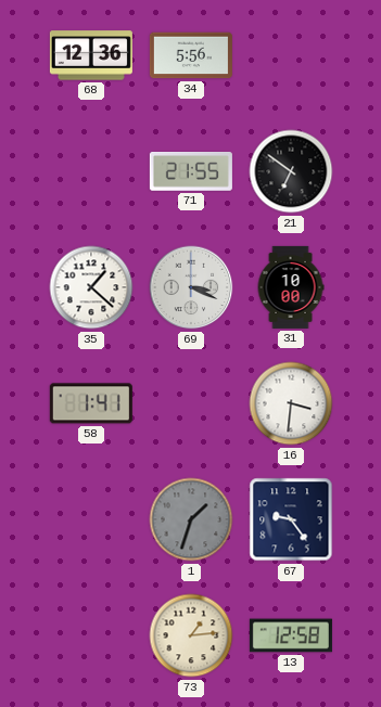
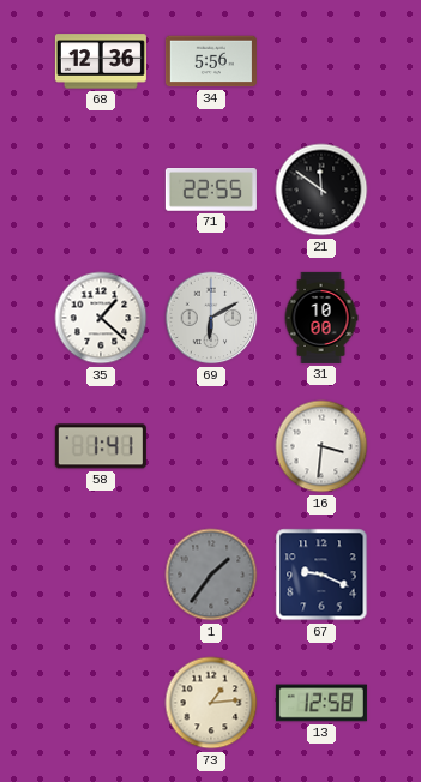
71: 21:55 -> 22:55
21: 6:51 -> 11:51
69: 3:19 -> 6:10
1: 1:33 -> 1:36
67: 9:24 -> 9:19
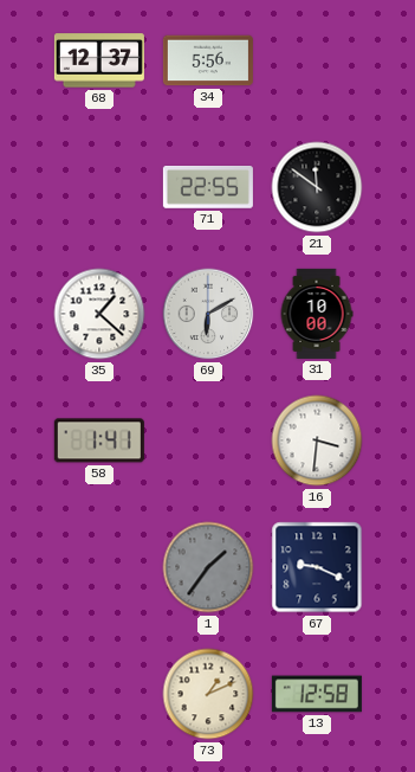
68: 12:36 -> 12:37
73: 1:14 -> 1:11
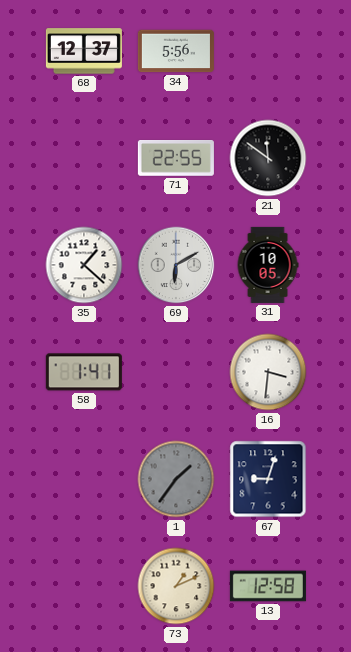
31: 10:00 -> 10:05
67: 9:19 -> 9:03
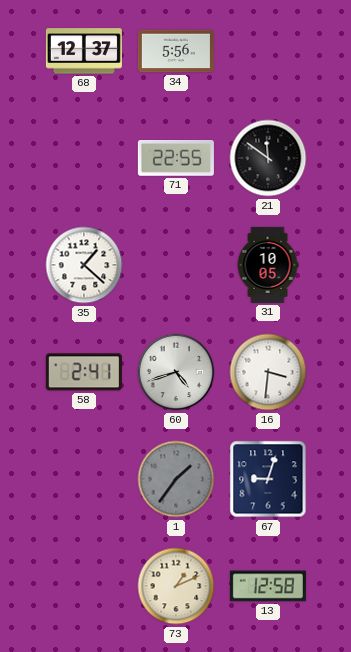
69: 6:10 -> none
58: 1:41 -> 2:41
60: none -> 4:42
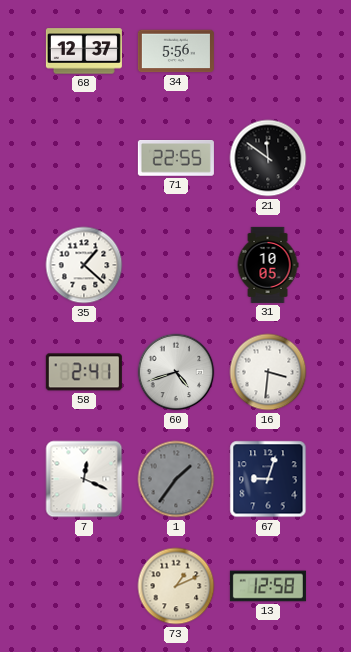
7: none -> 12:19
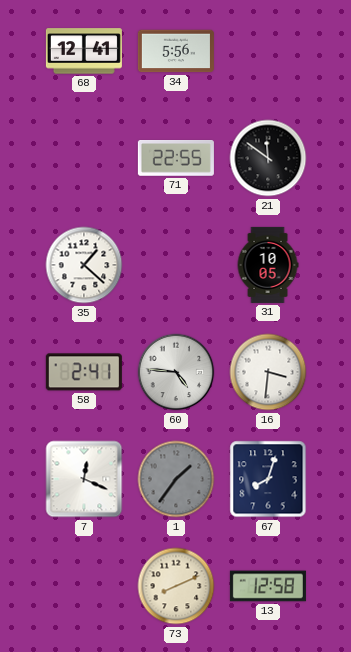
68: 12:37 -> 12:41
60: 4:42 -> 4:46
67: 9:03 -> 8:03
73: 1:11 -> 8:11
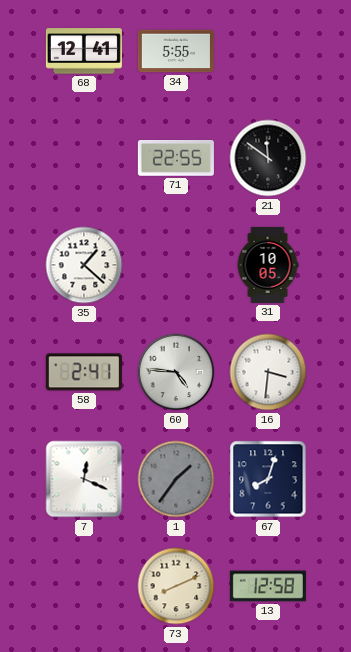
34: 5:56 -> 5:55
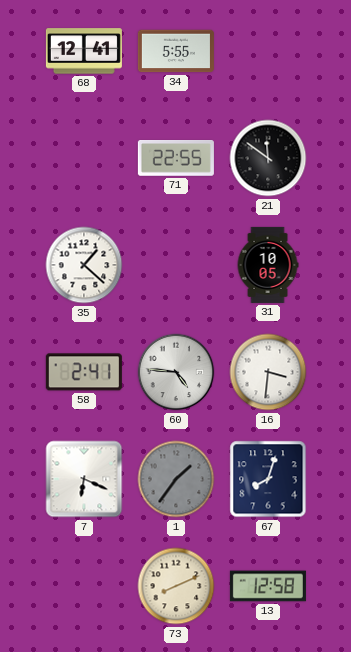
7: 12:19 -> 6:19
